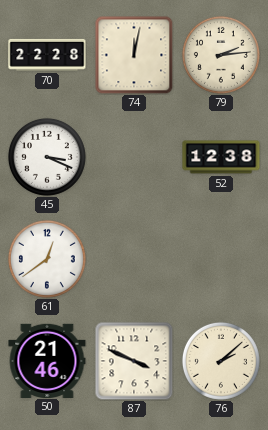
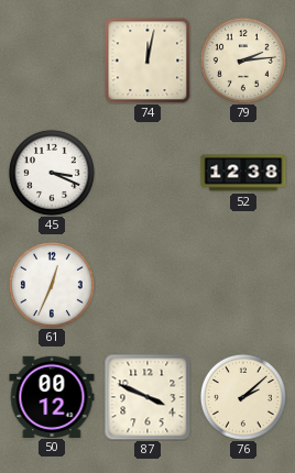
70: 22:28 -> none
61: 12:39 -> 12:34
50: 21:46 -> 00:12
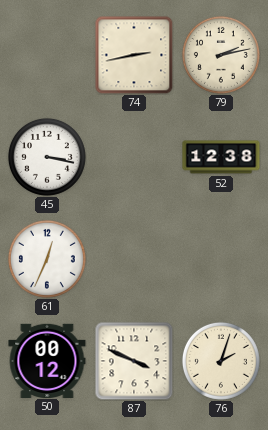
74: 12:02 -> 2:43
79: 2:14 -> 2:13
45: 3:19 -> 3:17
76: 2:08 -> 2:03
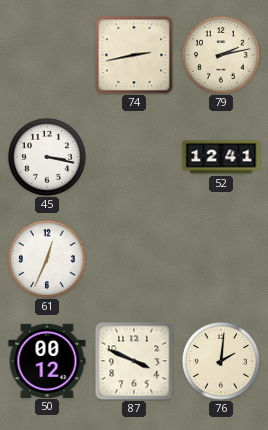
52: 12:38 -> 12:41
76: 2:03 -> 2:01
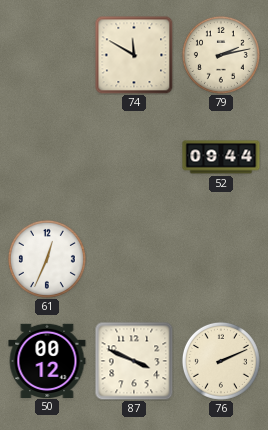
74: 2:43 -> 11:50
45: 3:17 -> none
52: 12:41 -> 09:44
76: 2:01 -> 2:11
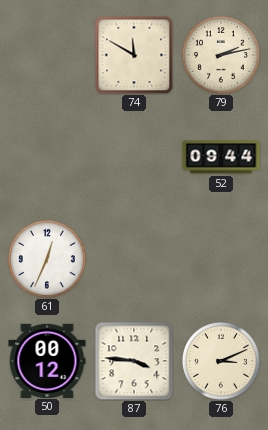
87: 3:49 -> 3:46
76: 2:11 -> 3:11
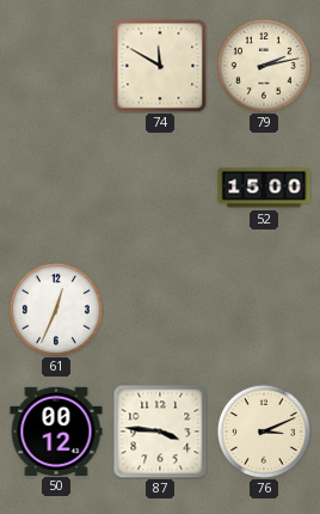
52: 09:44 -> 15:00
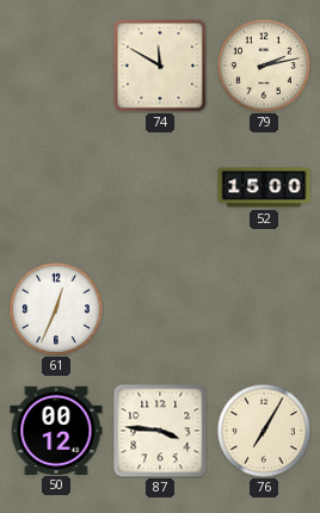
76: 3:11 -> 7:05
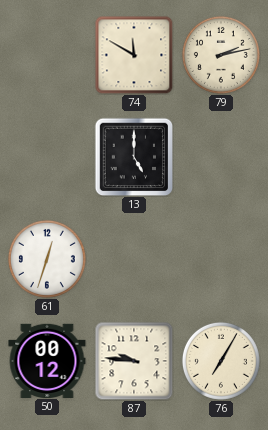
13: none -> 5:00
52: 15:00 -> none
61: 12:34 -> 12:33
87: 3:46 -> 9:46
